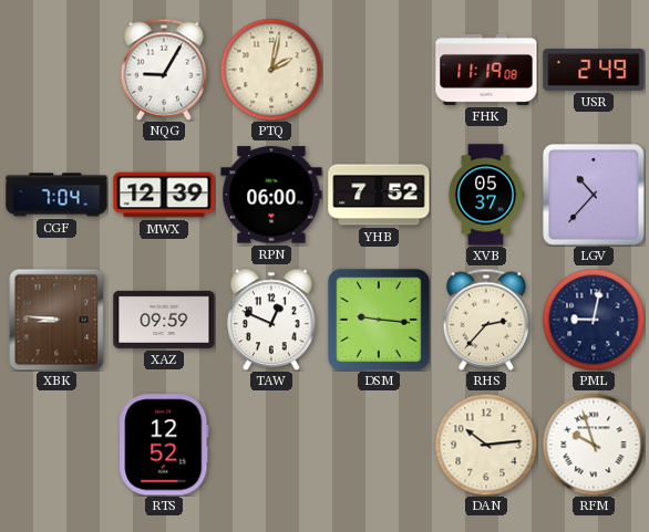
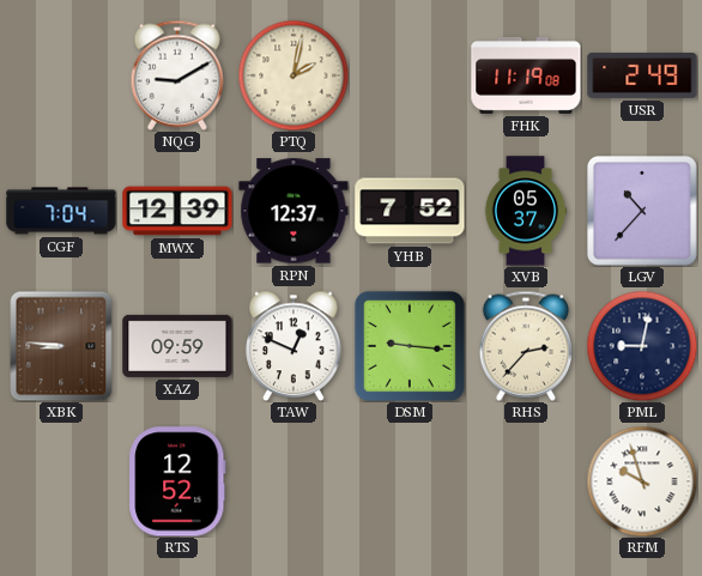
NQG: 9:05 -> 9:10
RPN: 06:00 -> 12:37
DAN: 10:14 -> none
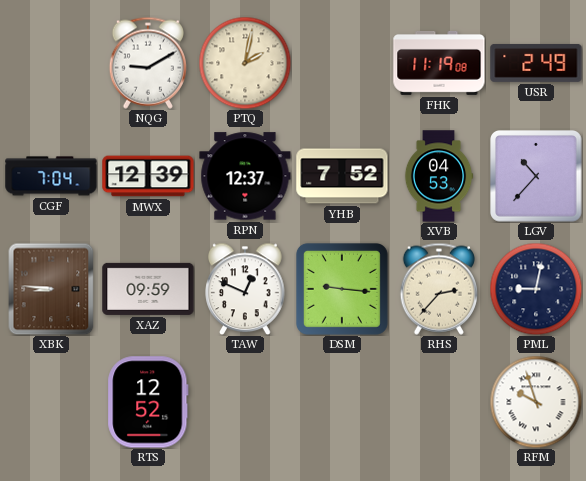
XVB: 05:37 -> 04:53
